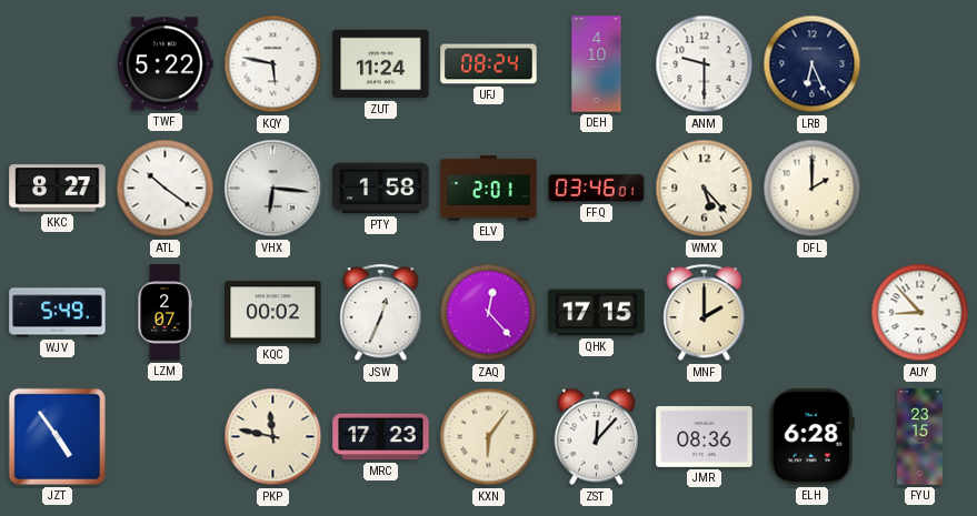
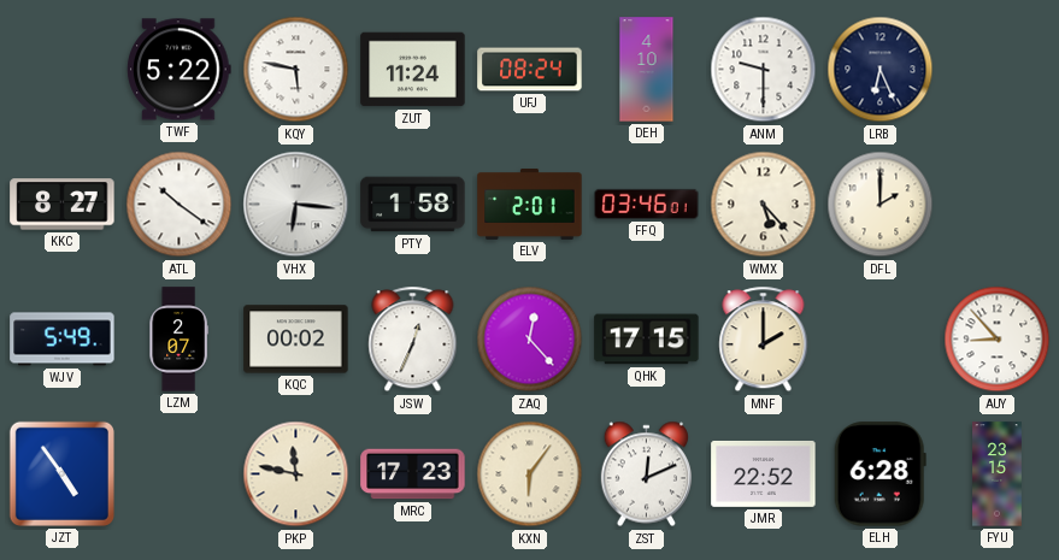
ZST: 12:07 -> 12:11
JMR: 08:36 -> 22:52
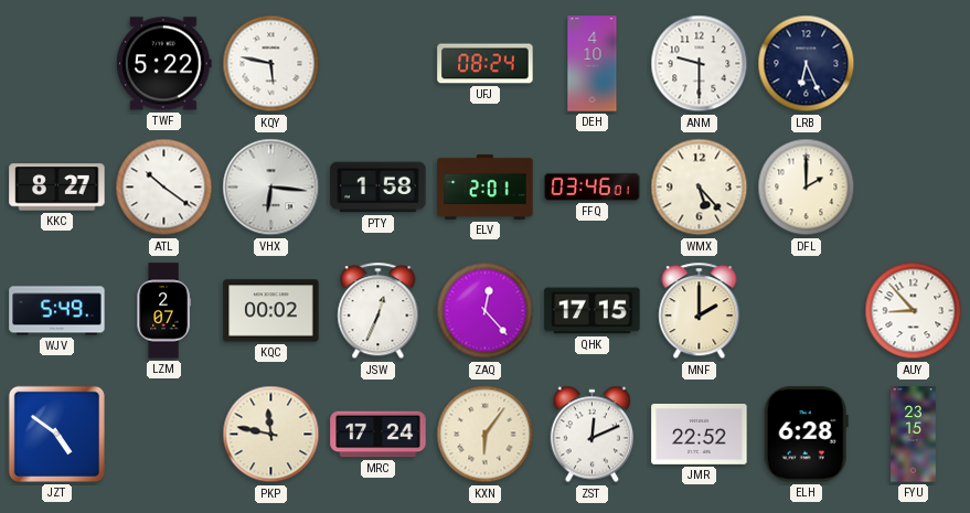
ZUT: 11:24 -> none
JZT: 4:54 -> 4:51
MRC: 17:23 -> 17:24
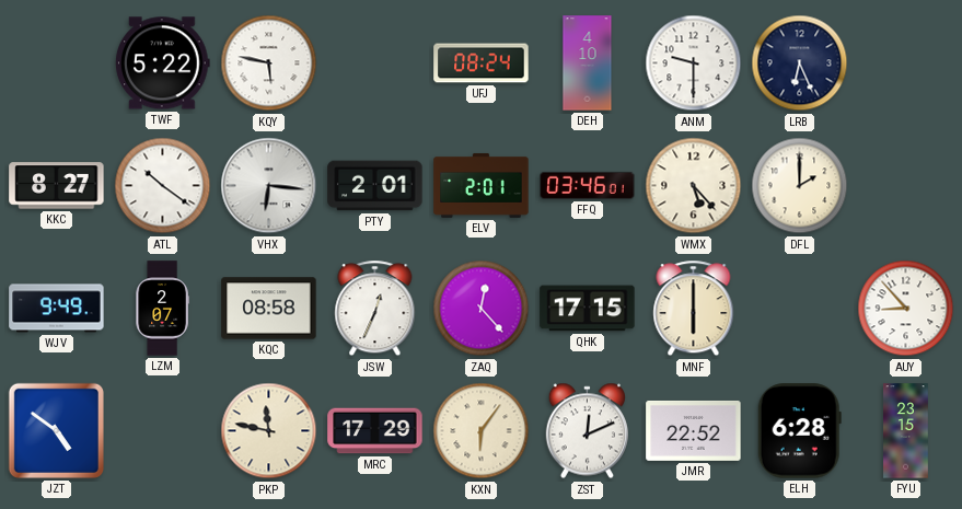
PTY: 1:58 -> 2:01
WJV: 5:49 -> 9:49
KQC: 00:02 -> 08:58
MNF: 2:00 -> 6:00
MRC: 17:24 -> 17:29
